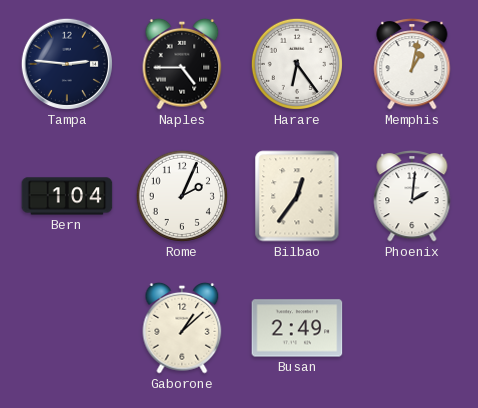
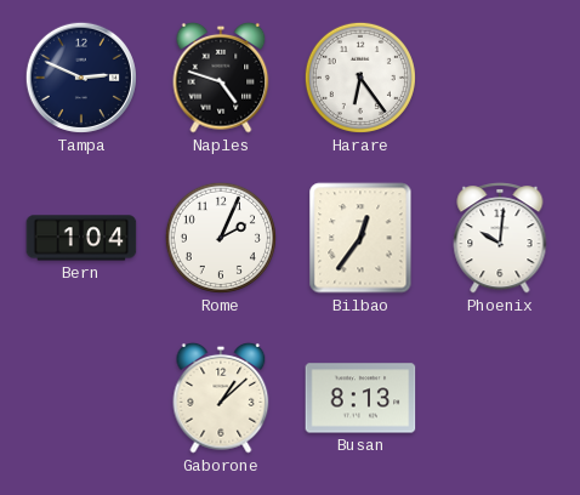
Tampa: 2:46 -> 2:49
Naples: 4:45 -> 4:48
Memphis: 1:02 -> none
Phoenix: 2:01 -> 10:01
Busan: 2:49 -> 8:13
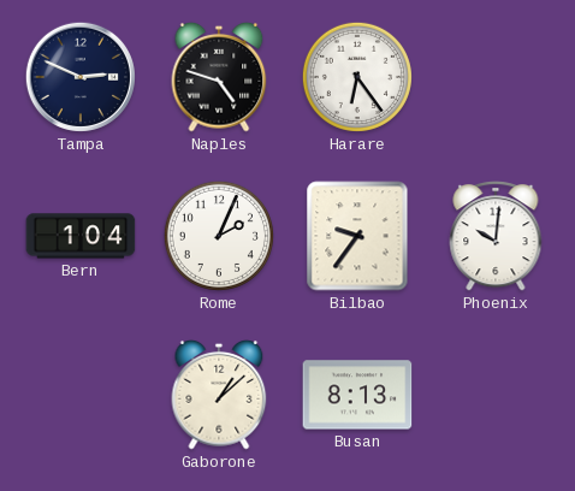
Bilbao: 12:36 -> 9:36
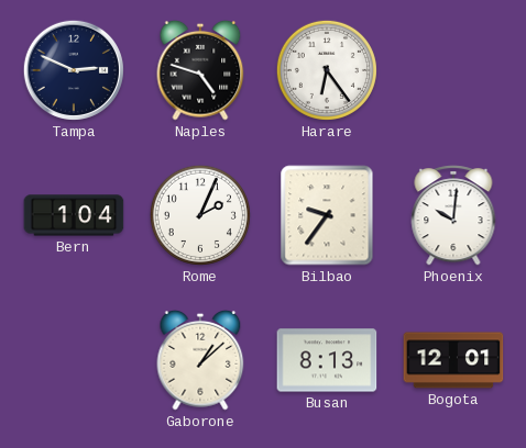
Bogota: none -> 12:01
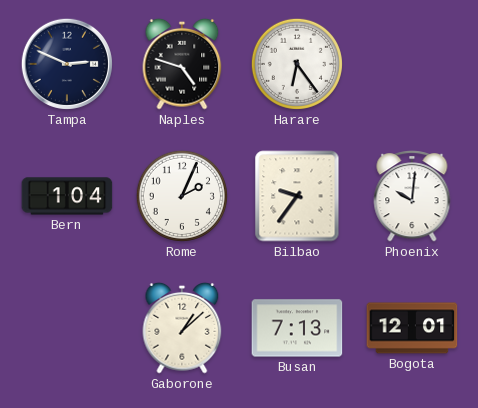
Busan: 8:13 -> 7:13
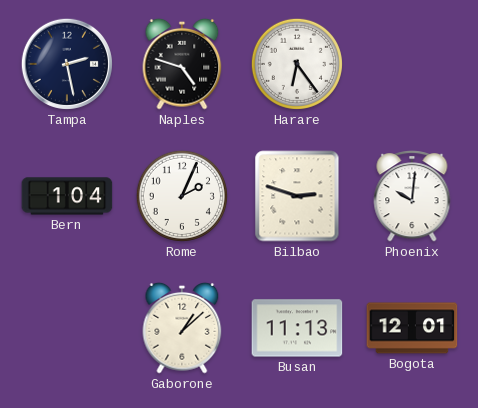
Tampa: 2:49 -> 2:28
Bilbao: 9:36 -> 2:48
Busan: 7:13 -> 11:13
